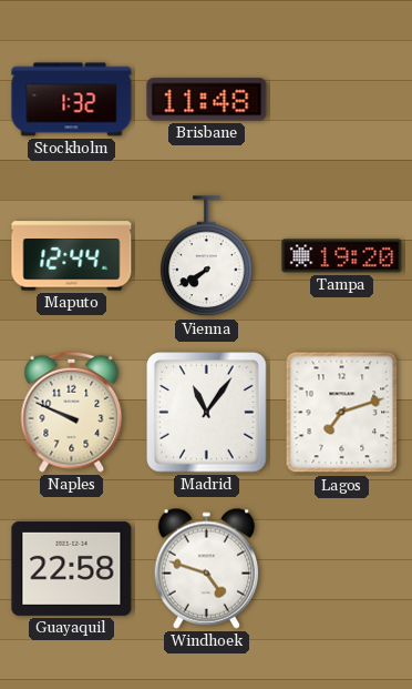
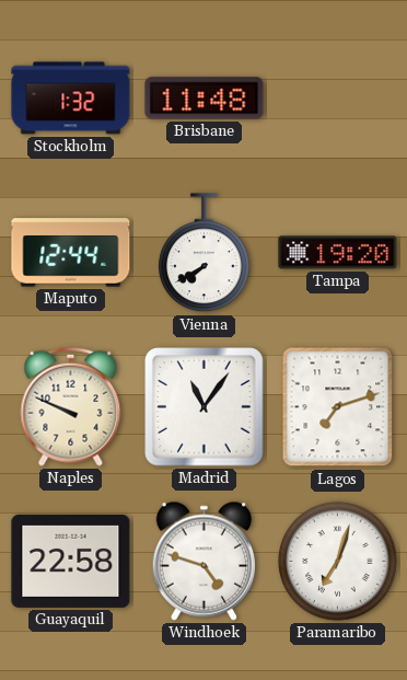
Paramaribo: none -> 7:03
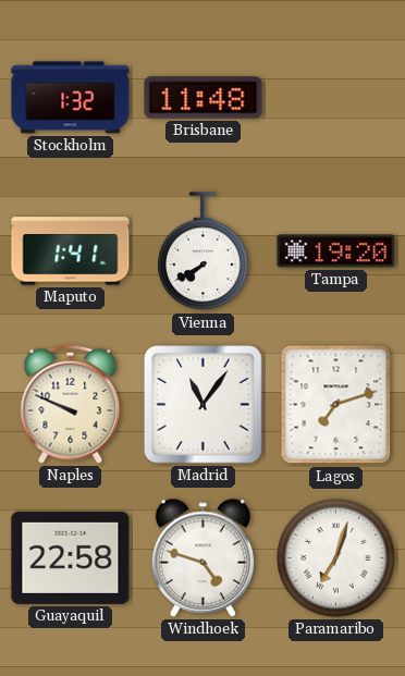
Maputo: 12:44 -> 1:41
